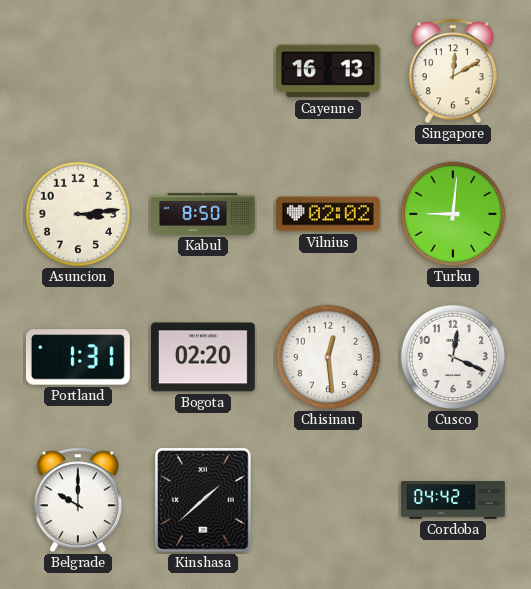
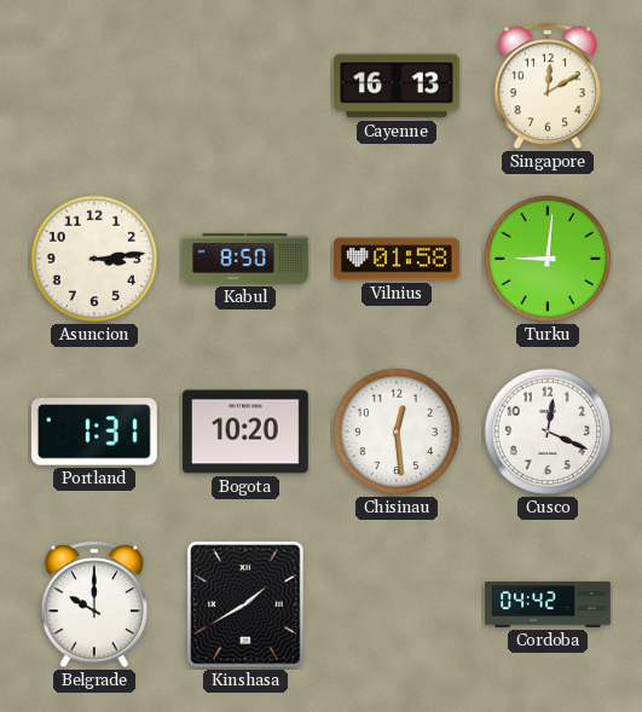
Vilnius: 02:02 -> 01:58
Bogota: 02:20 -> 10:20
Kinshasa: 1:38 -> 1:40
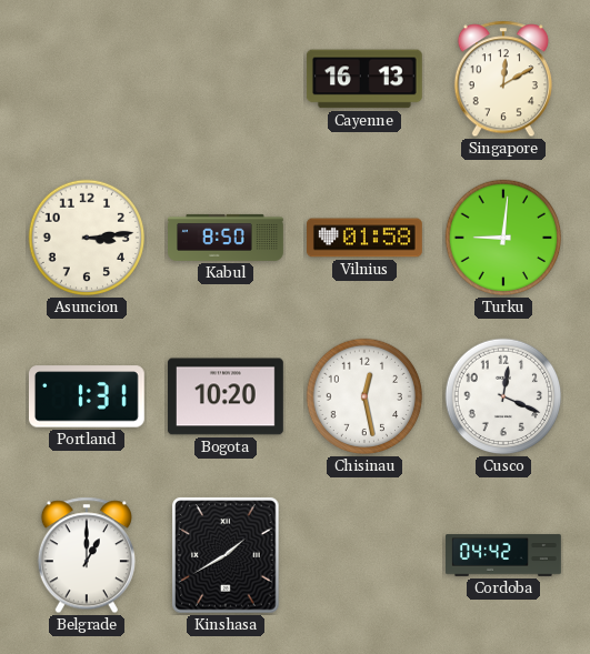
Chisinau: 12:29 -> 12:28
Belgrade: 10:00 -> 1:00
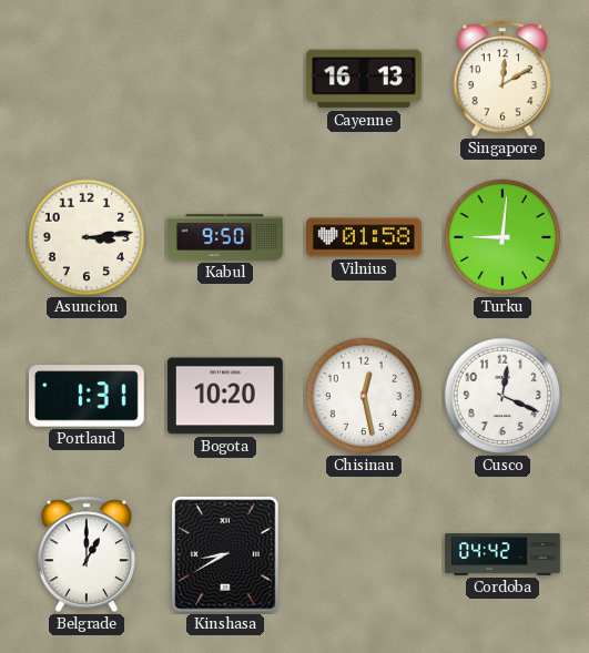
Kabul: 8:50 -> 9:50
Kinshasa: 1:40 -> 8:40
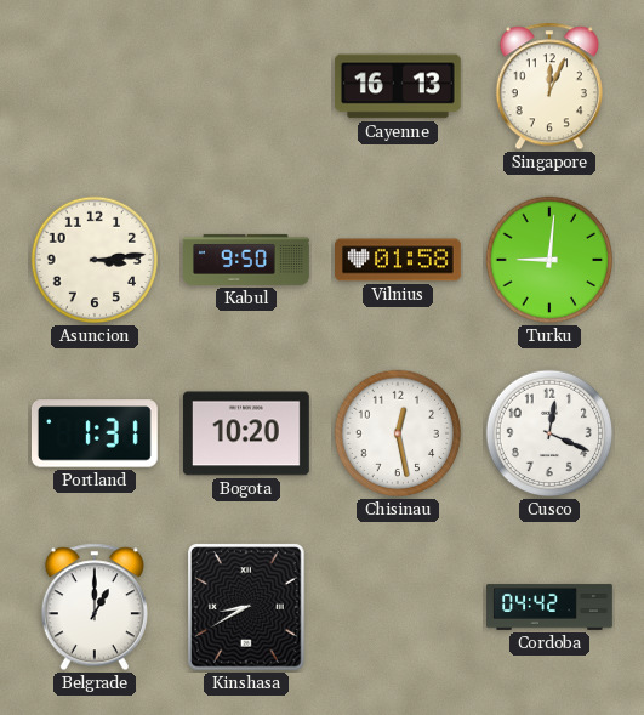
Singapore: 12:10 -> 12:04
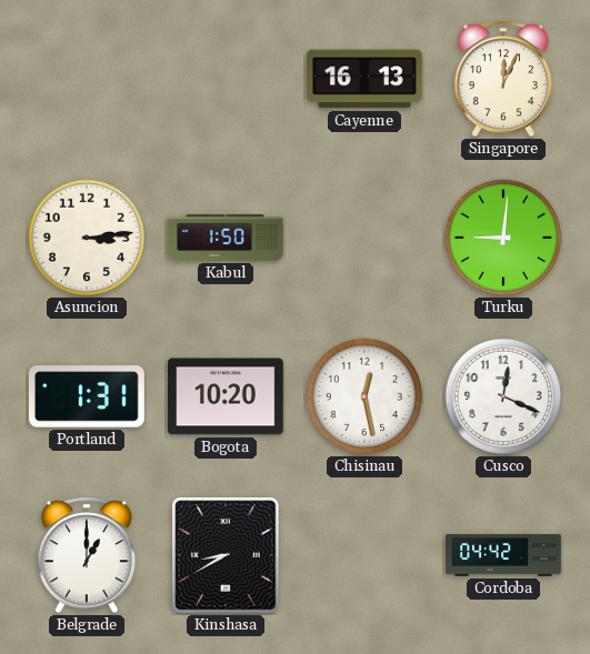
Kabul: 9:50 -> 1:50
Vilnius: 01:58 -> none
